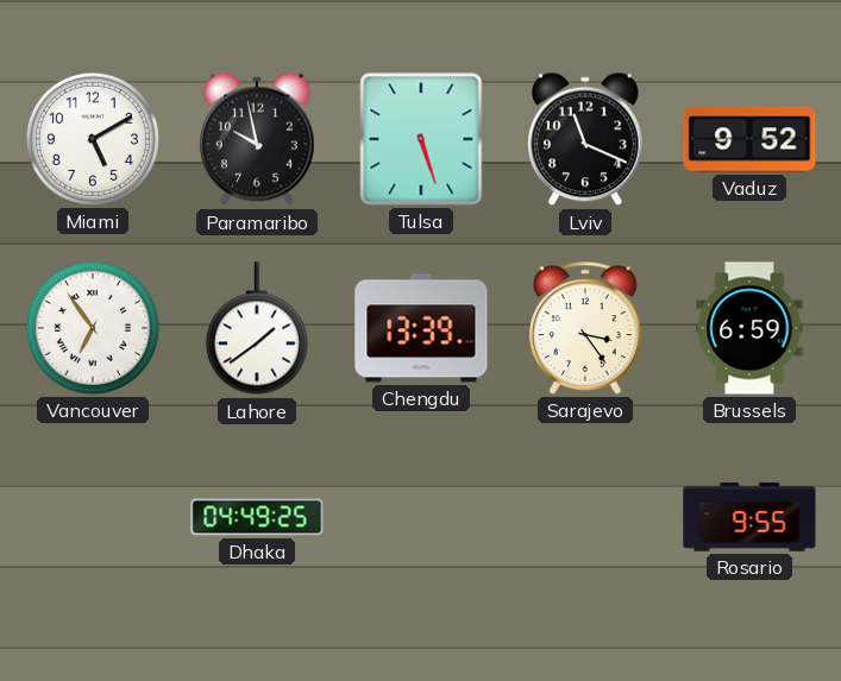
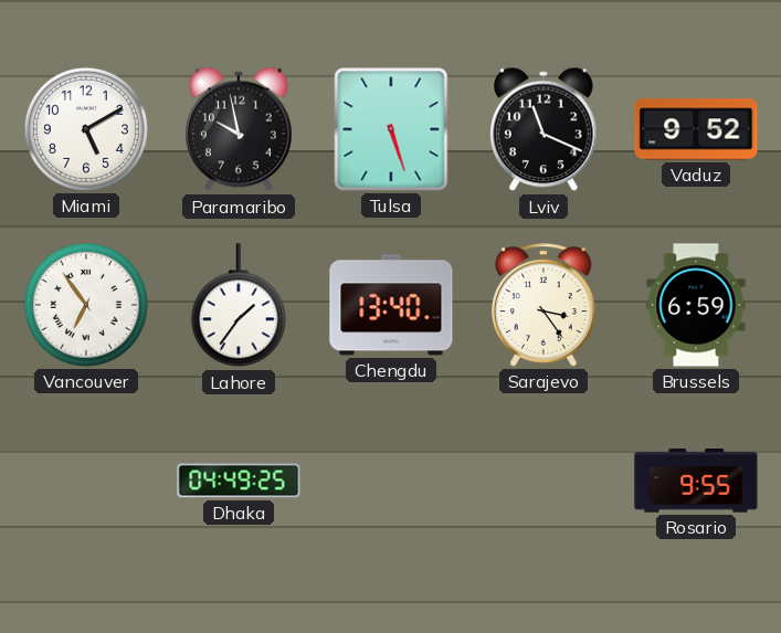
Lahore: 1:39 -> 1:36
Chengdu: 13:39 -> 13:40
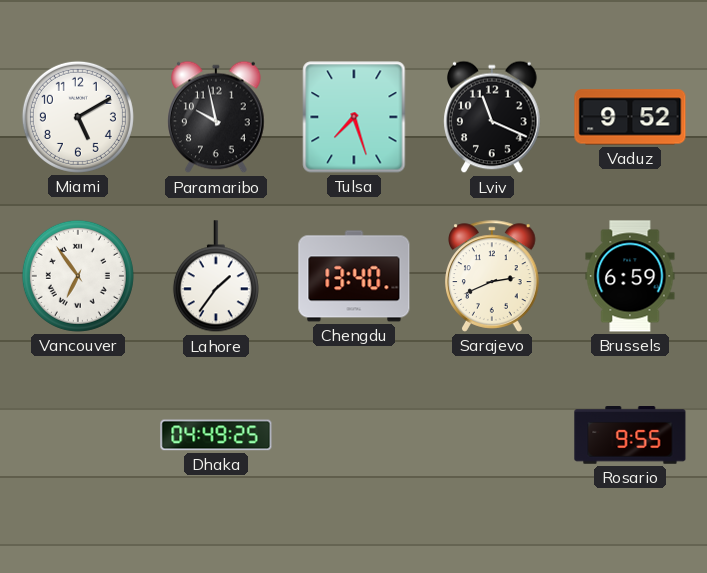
Tulsa: 5:27 -> 7:27
Sarajevo: 3:24 -> 2:41
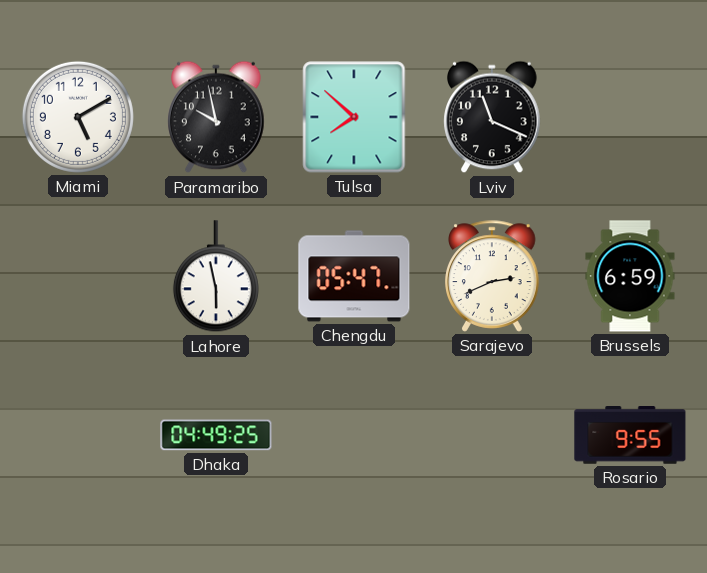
Tulsa: 7:27 -> 7:52
Vaduz: 9:52 -> none
Vancouver: 6:54 -> none
Lahore: 1:36 -> 5:58
Chengdu: 13:40 -> 05:47
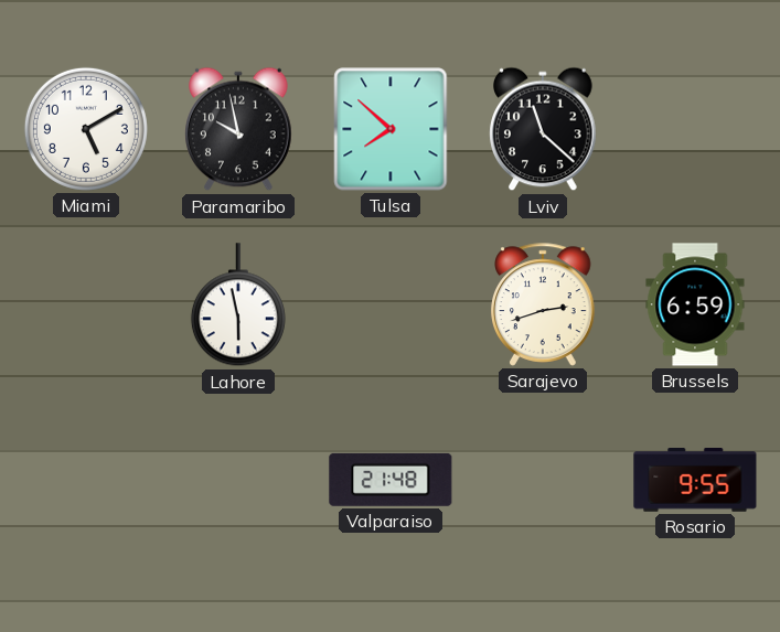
Lviv: 11:19 -> 11:22
Chengdu: 05:47 -> none
Sarajevo: 2:41 -> 2:42
Dhaka: 04:49 -> none
Valparaiso: none -> 21:48
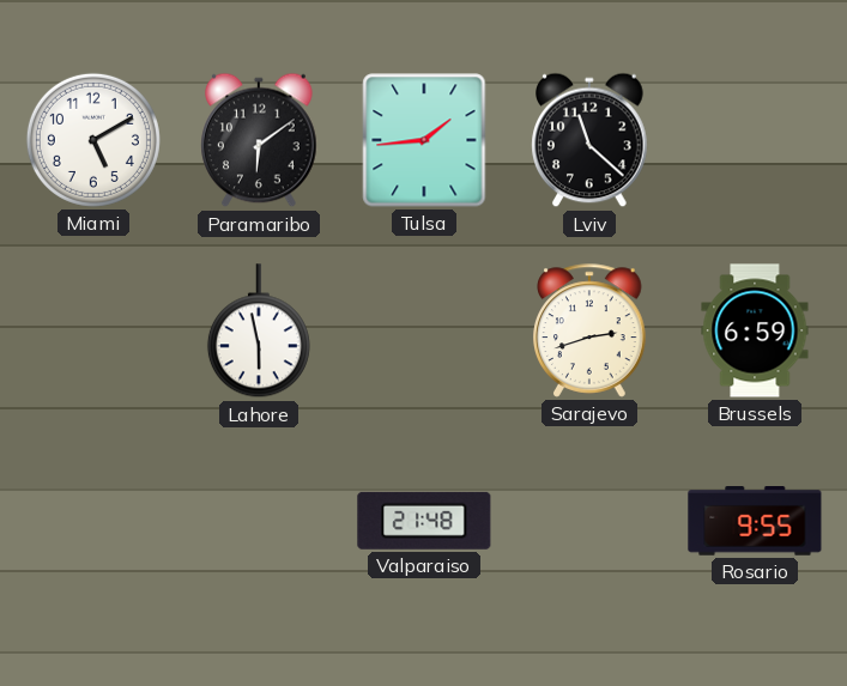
Paramaribo: 9:58 -> 6:09
Tulsa: 7:52 -> 1:44
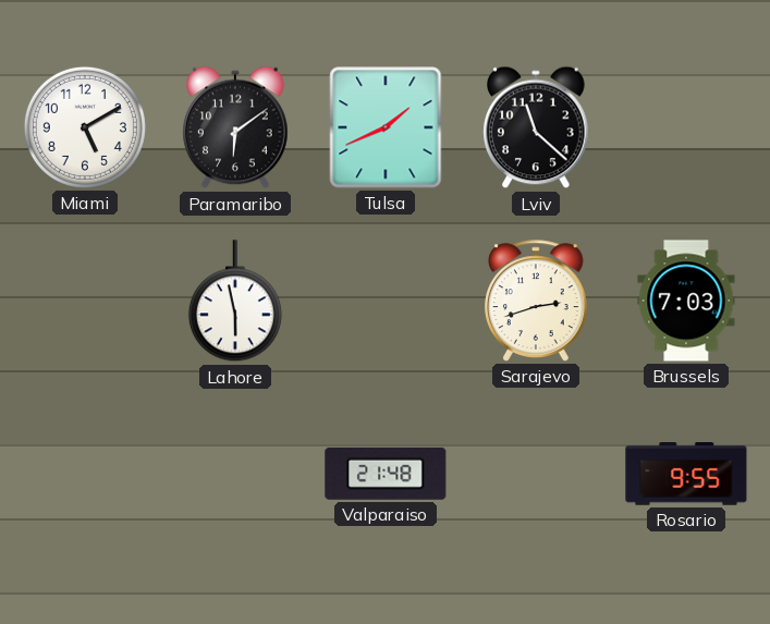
Tulsa: 1:44 -> 1:41
Brussels: 6:59 -> 7:03
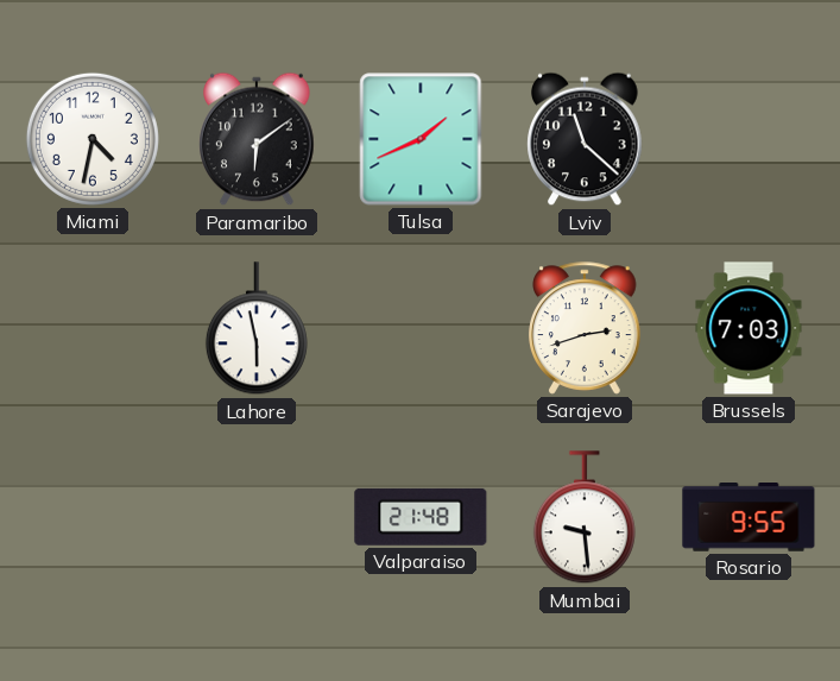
Miami: 5:10 -> 4:32
Mumbai: none -> 9:29
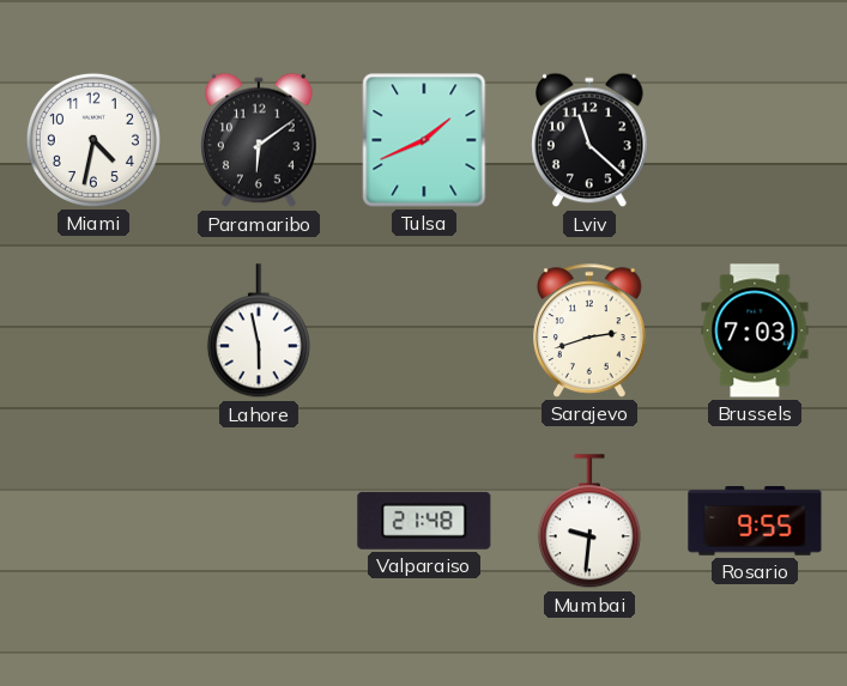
Mumbai: 9:29 -> 9:31
